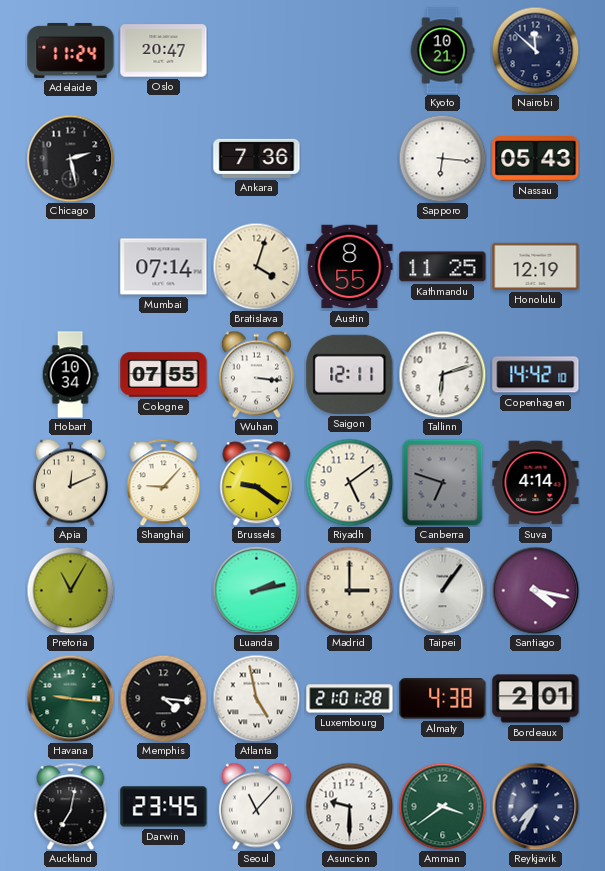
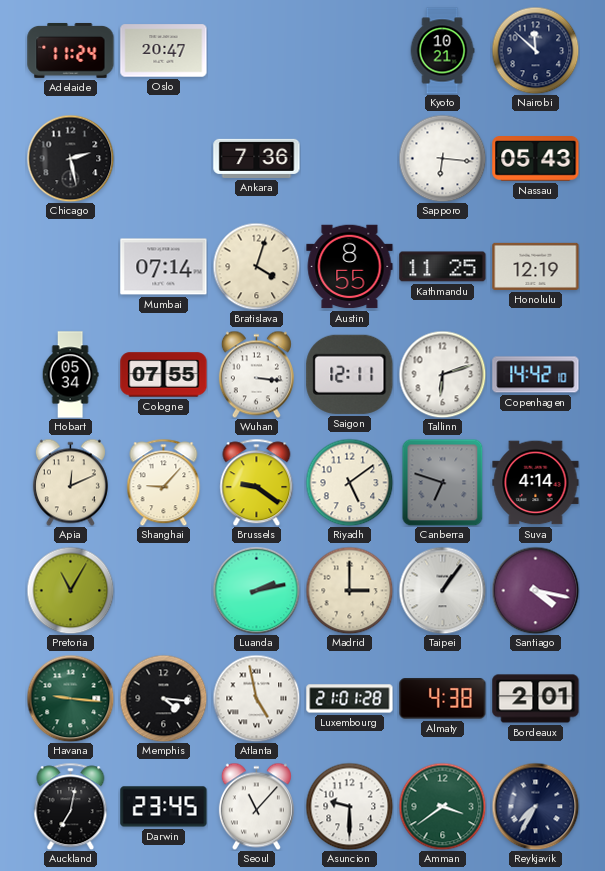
Hobart: 10:34 -> 05:34
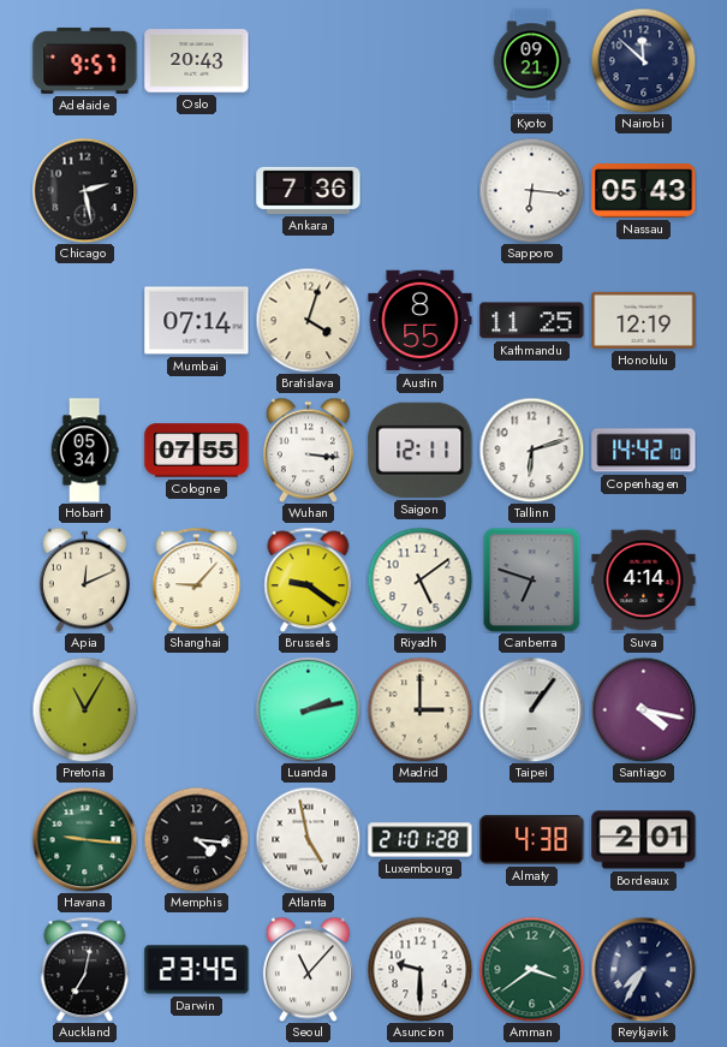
Adelaide: 11:24 -> 9:57
Oslo: 20:47 -> 20:43
Kyoto: 10:21 -> 09:21
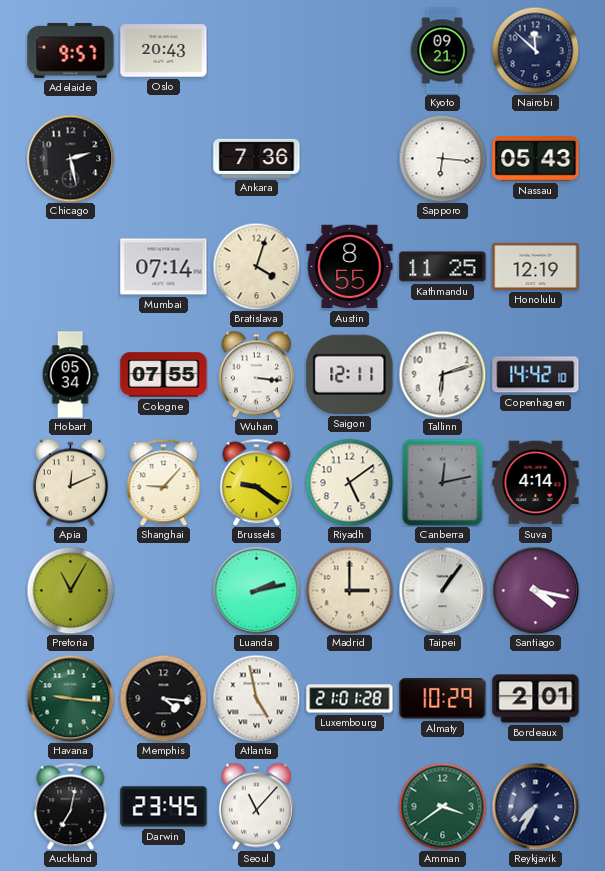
Canberra: 6:48 -> 12:13
Almaty: 4:38 -> 10:29
Asuncion: 9:30 -> none
